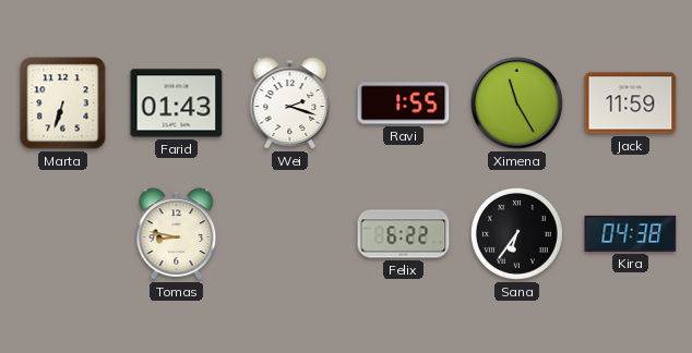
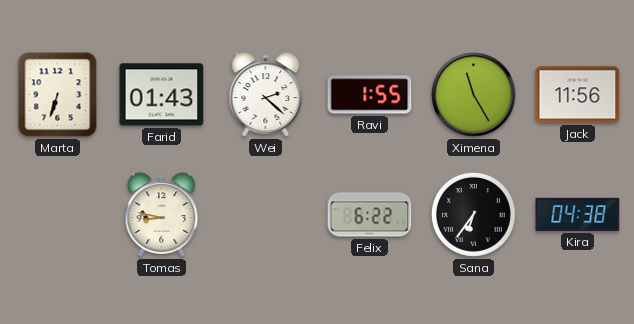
Wei: 2:18 -> 2:22
Jack: 11:59 -> 11:56
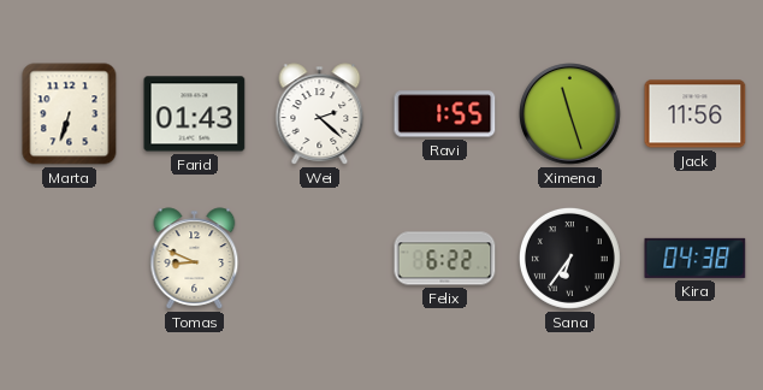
Ximena: 11:25 -> 11:27
Tomas: 8:47 -> 8:49
